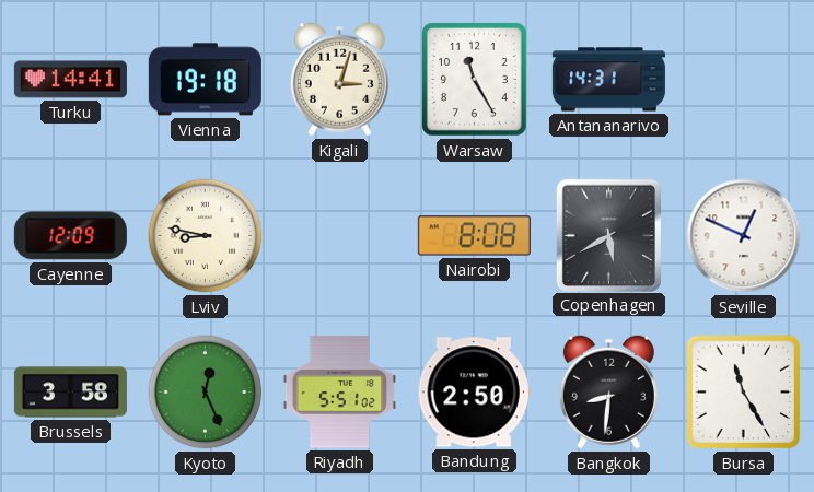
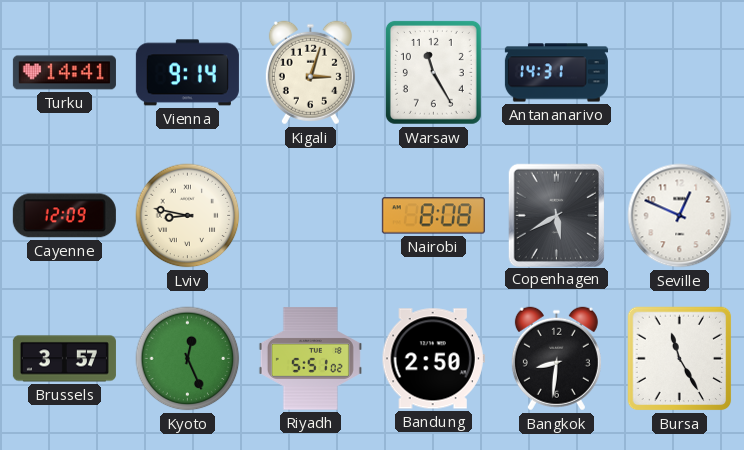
Vienna: 19:18 -> 9:14
Brussels: 3:58 -> 3:57
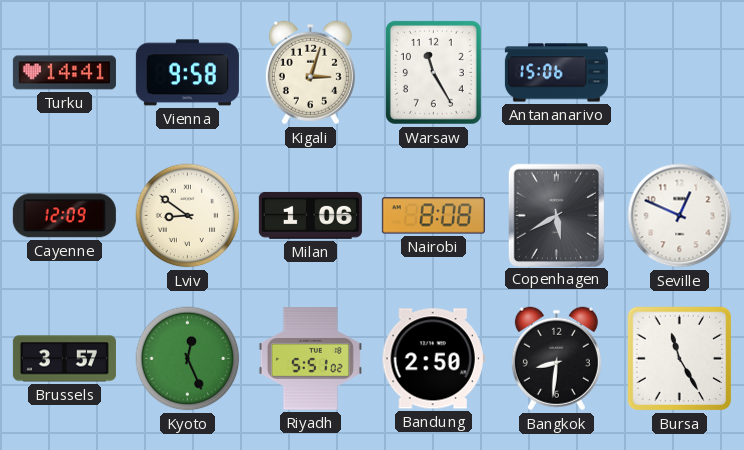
Vienna: 9:14 -> 9:58
Antananarivo: 14:31 -> 15:06
Lviv: 8:47 -> 8:51
Milan: none -> 1:06
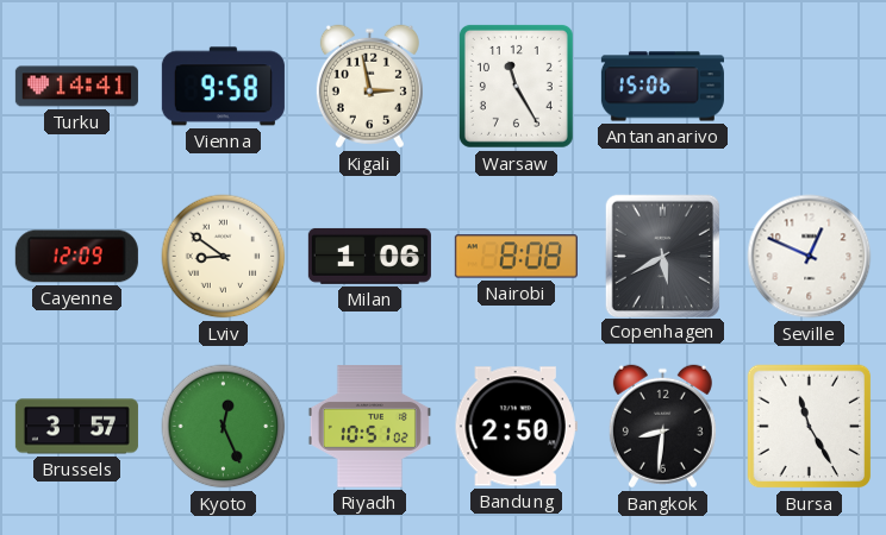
Kigali: 3:03 -> 2:58
Riyadh: 5:51 -> 10:51
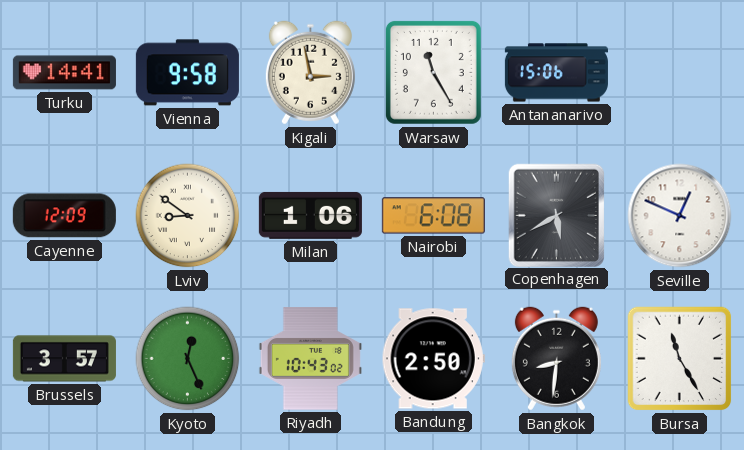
Nairobi: 8:08 -> 6:08
Riyadh: 10:51 -> 10:43
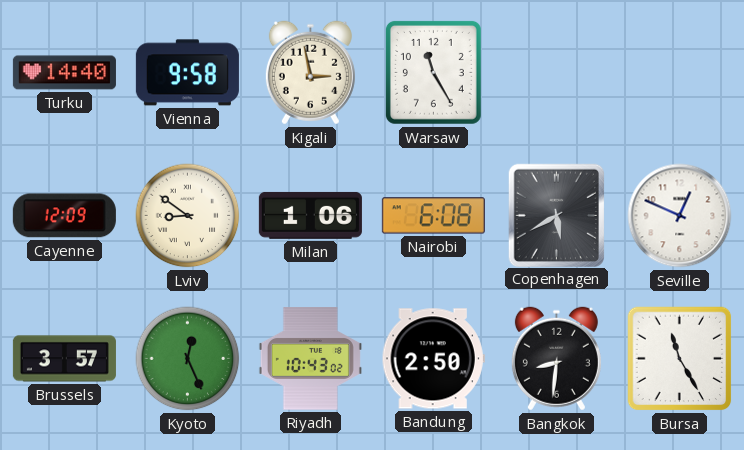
Turku: 14:41 -> 14:40
Antananarivo: 15:06 -> none
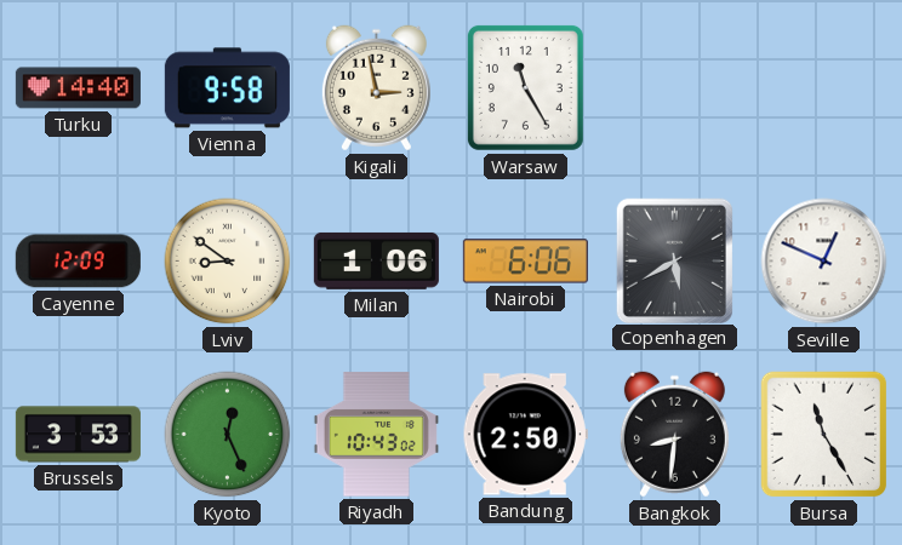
Nairobi: 6:08 -> 6:06
Brussels: 3:57 -> 3:53
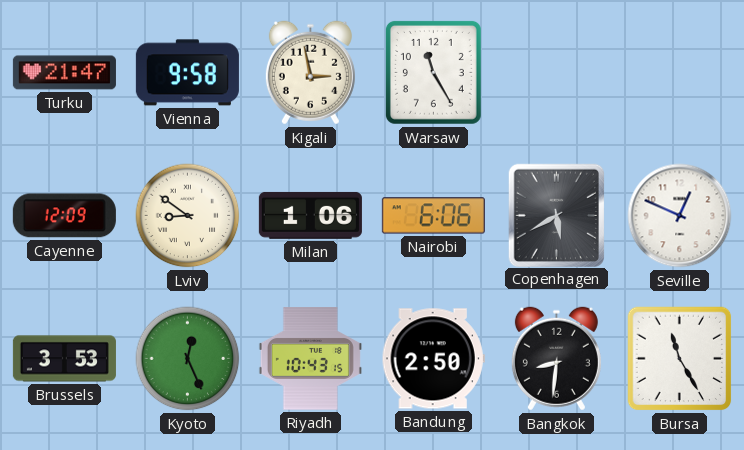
Turku: 14:40 -> 21:47
Riyadh: 10:43:02 -> 10:43:15
